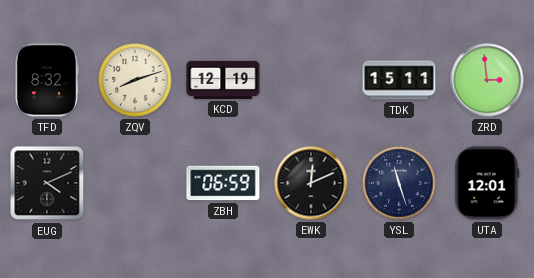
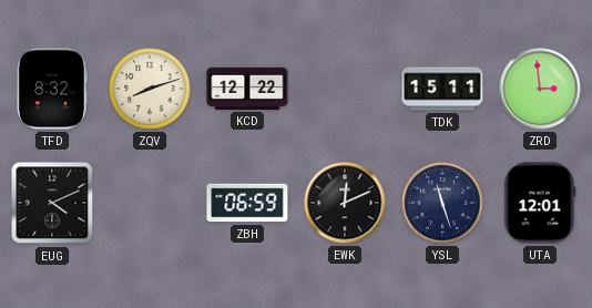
KCD: 12:19 -> 12:22
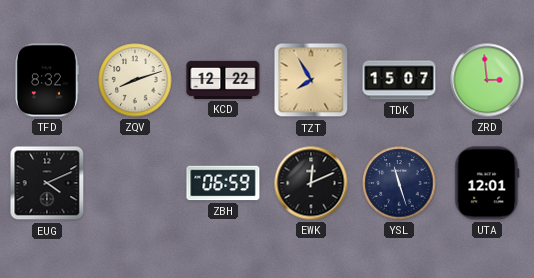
TZT: none -> 7:55
TDK: 15:11 -> 15:07
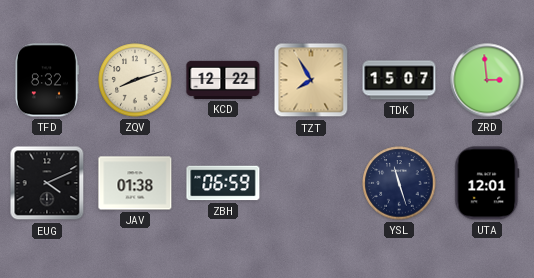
JAV: none -> 01:38
EWK: 12:11 -> none
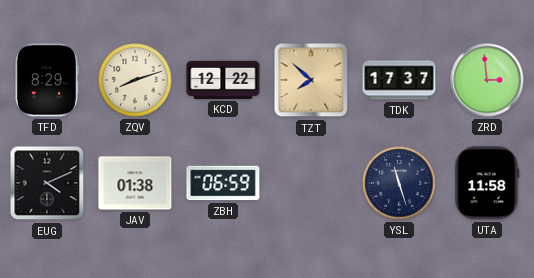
TFD: 8:32 -> 8:29
TZT: 7:55 -> 7:52
TDK: 15:07 -> 17:37
UTA: 12:01 -> 11:58
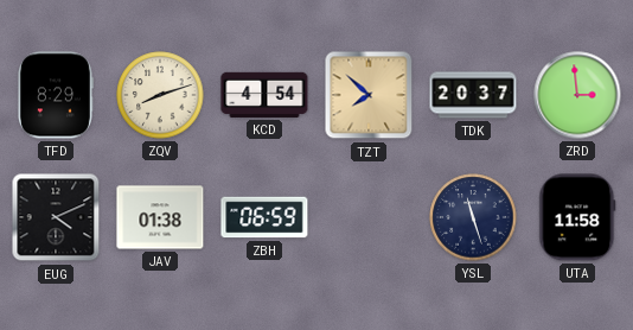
KCD: 12:22 -> 4:54
TDK: 17:37 -> 20:37
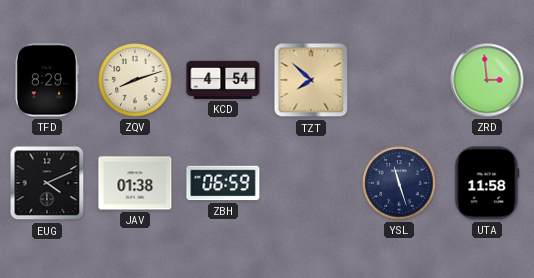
TDK: 20:37 -> none
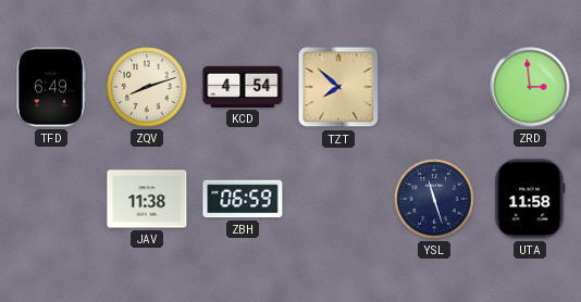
TFD: 8:29 -> 6:49
EUG: 4:11 -> none
JAV: 01:38 -> 11:38
